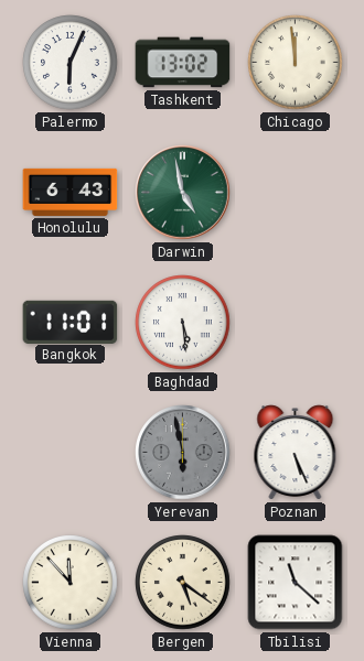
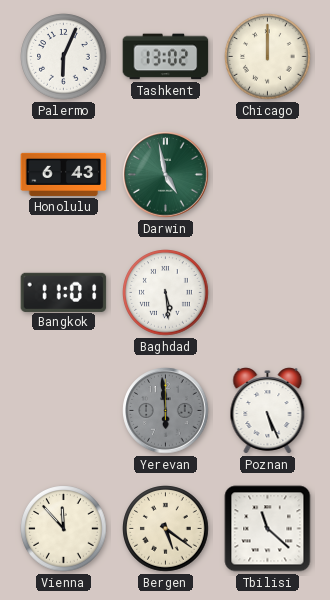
Chicago: 11:59 -> 12:00
Yerevan: 5:58 -> 5:59
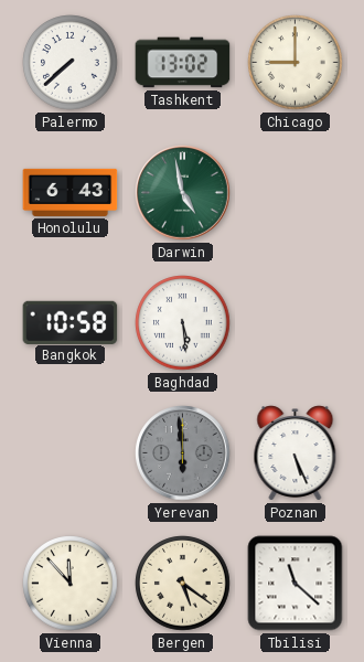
Palermo: 6:04 -> 7:38
Chicago: 12:00 -> 9:00
Bangkok: 11:01 -> 10:58
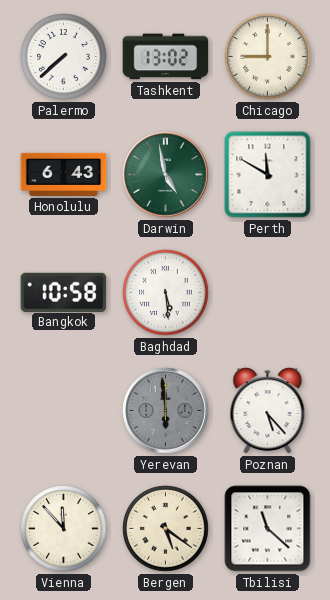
Perth: none -> 11:50
Poznan: 5:26 -> 5:23
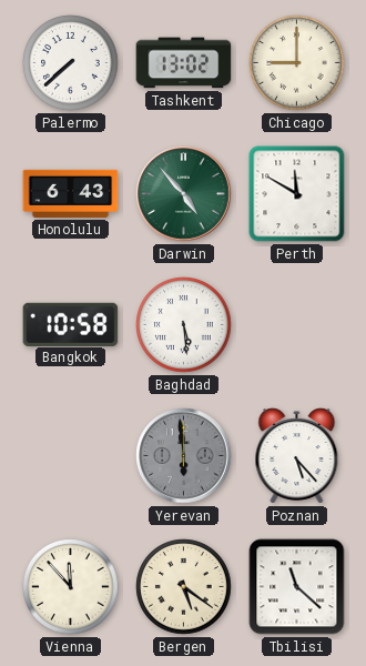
Darwin: 4:58 -> 4:53
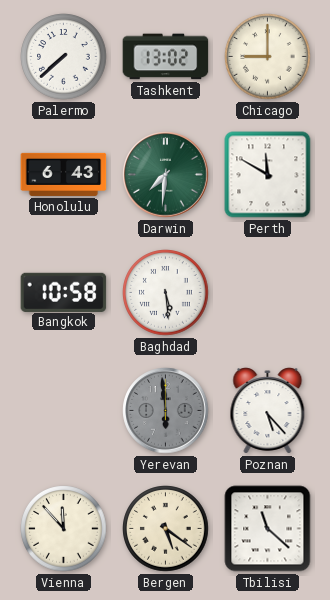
Darwin: 4:53 -> 7:31
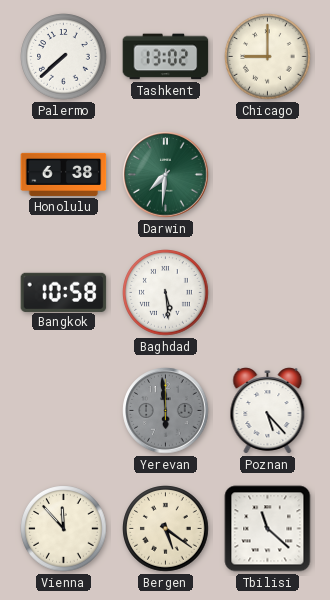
Honolulu: 6:43 -> 6:38
Perth: 11:50 -> none
